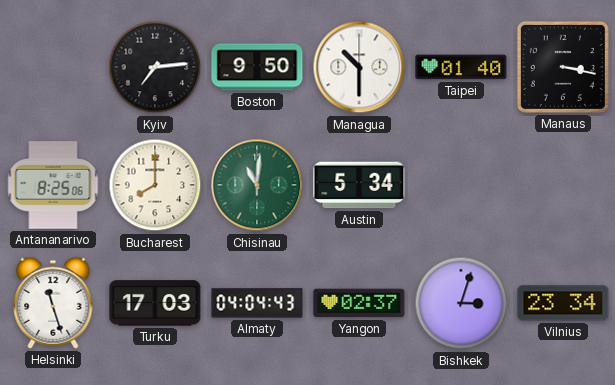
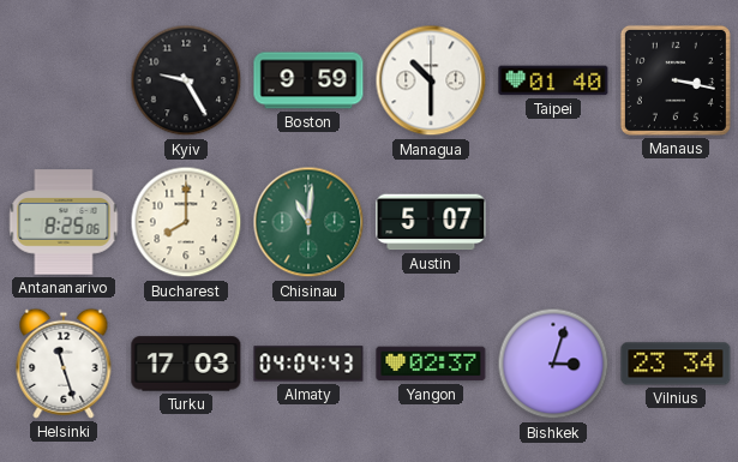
Kyiv: 7:14 -> 9:25
Boston: 9:50 -> 9:59
Austin: 5:34 -> 5:07
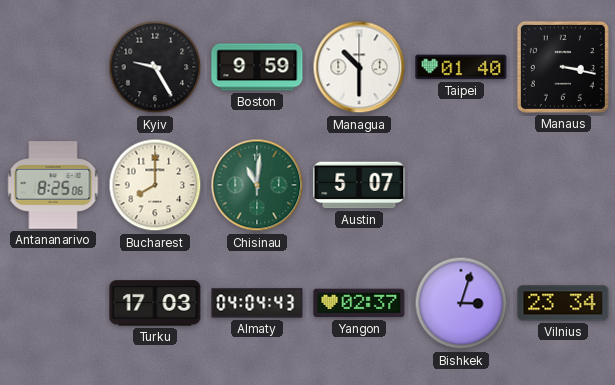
Helsinki: 11:27 -> none
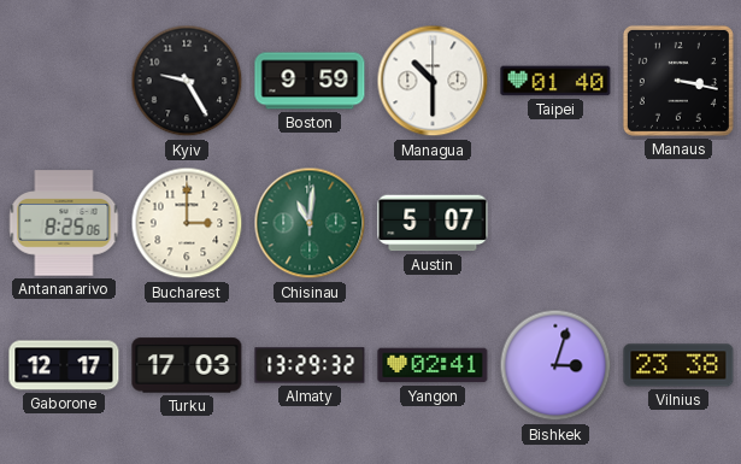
Bucharest: 8:00 -> 3:00
Gaborone: none -> 12:17
Almaty: 04:04 -> 13:29
Yangon: 02:37 -> 02:41
Vilnius: 23:34 -> 23:38
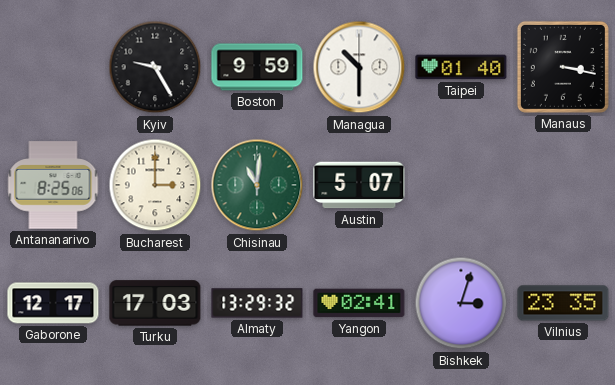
Vilnius: 23:38 -> 23:35
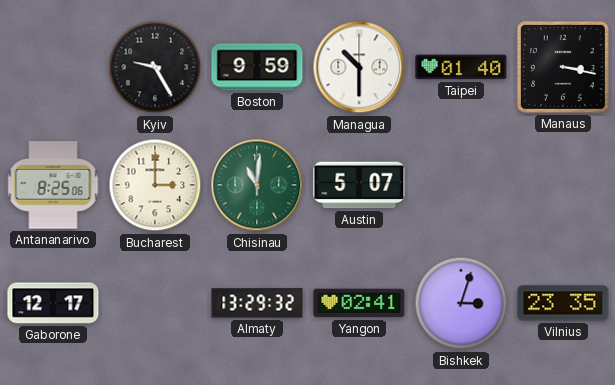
Turku: 17:03 -> none
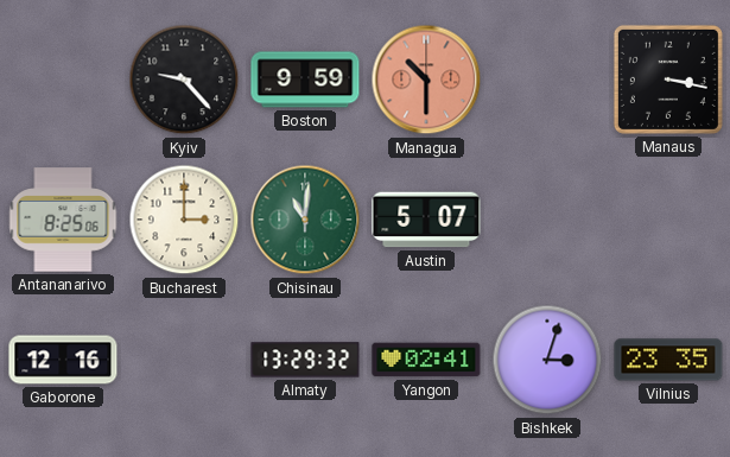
Kyiv: 9:25 -> 9:23
Managua dial: white -> salmon
Taipei: 01:40 -> none
Gaborone: 12:17 -> 12:16
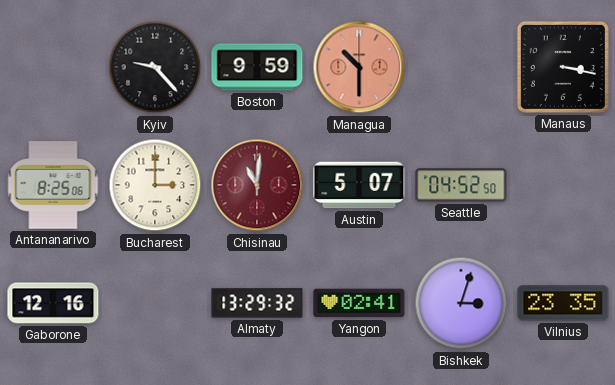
Chisinau dial: green -> burgundy
Seattle: none -> 04:52
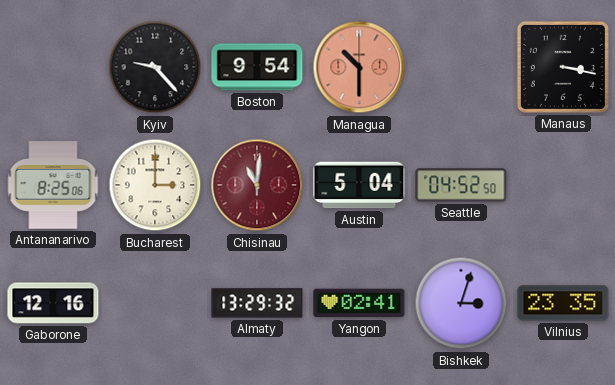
Boston: 9:59 -> 9:54
Austin: 5:07 -> 5:04
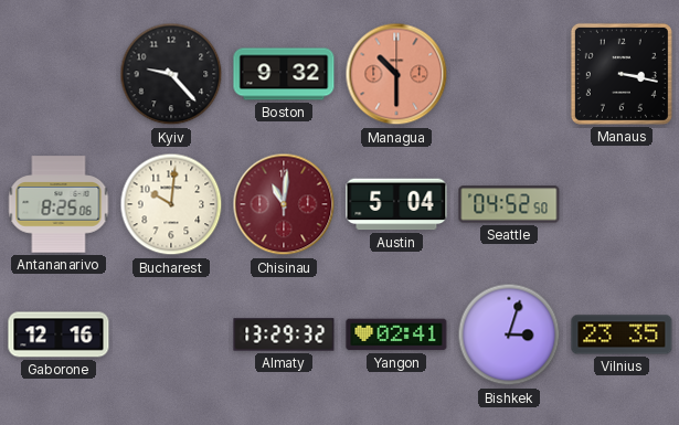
Boston: 9:54 -> 9:32
Bucharest: 3:00 -> 10:01
